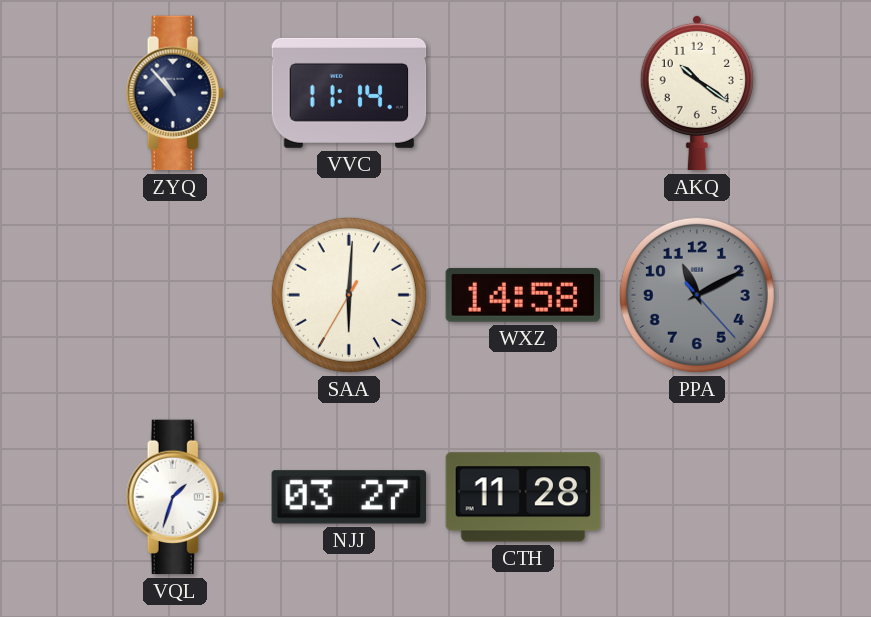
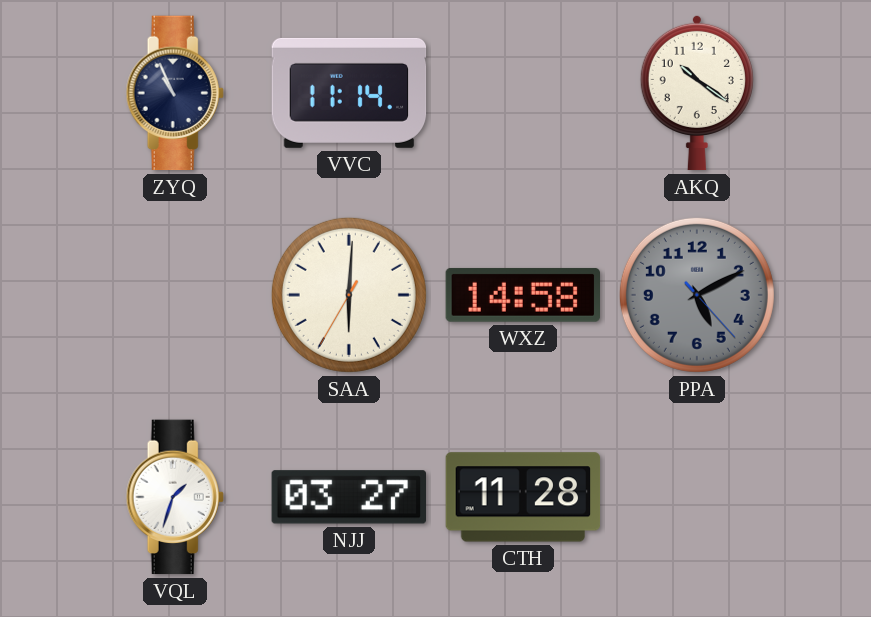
ZYQ: 10:53 -> 10:56
PPA: 11:10 -> 5:10
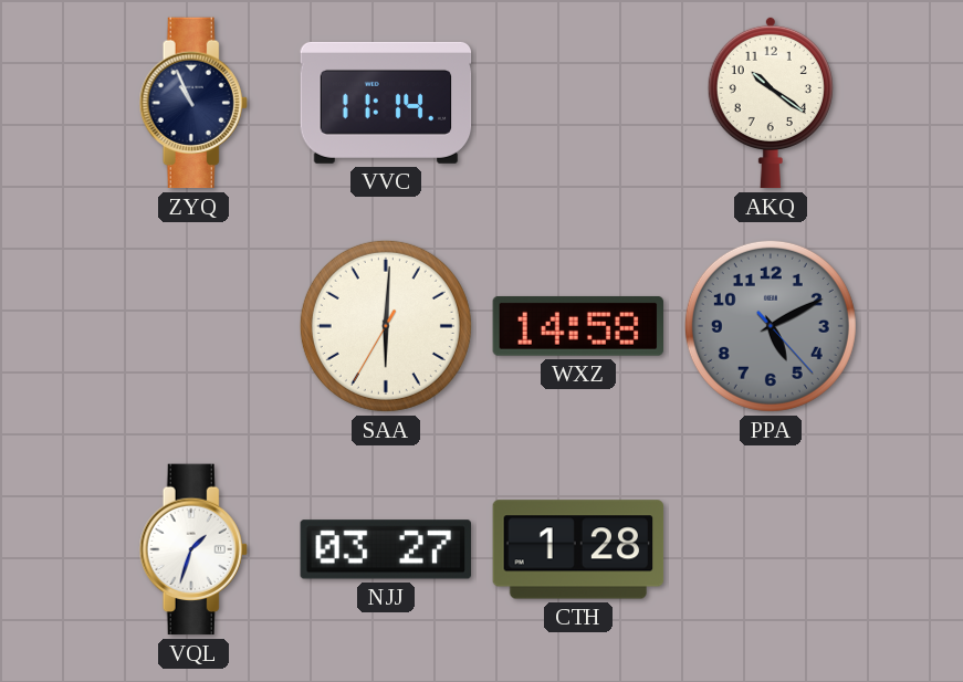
CTH: 11:28 -> 1:28
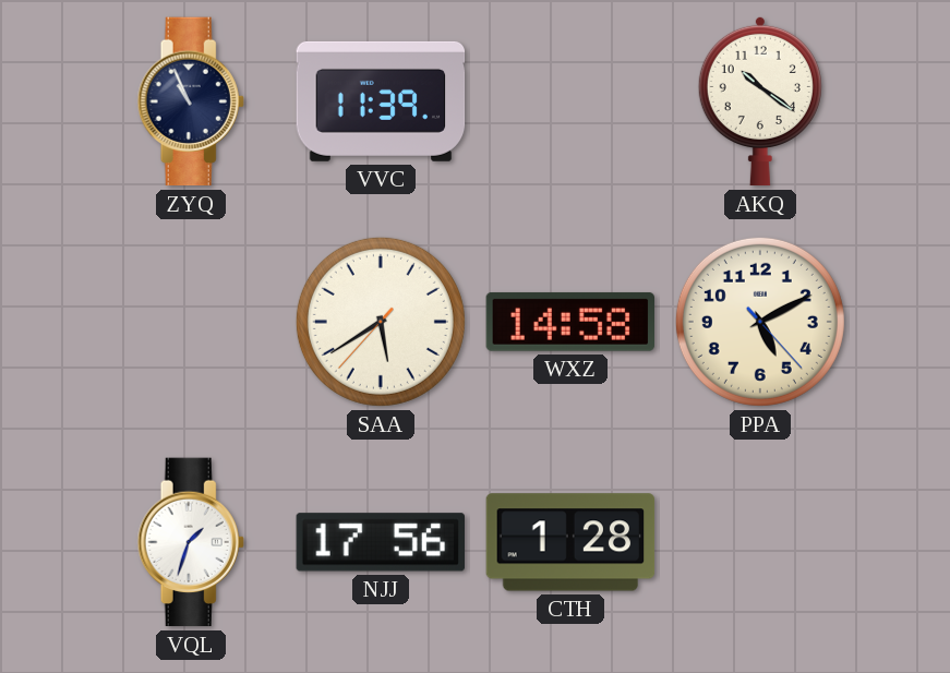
VVC: 11:14 -> 11:39
SAA: 6:00 -> 5:39
PPA dial: grey -> cream
NJJ: 03:27 -> 17:56
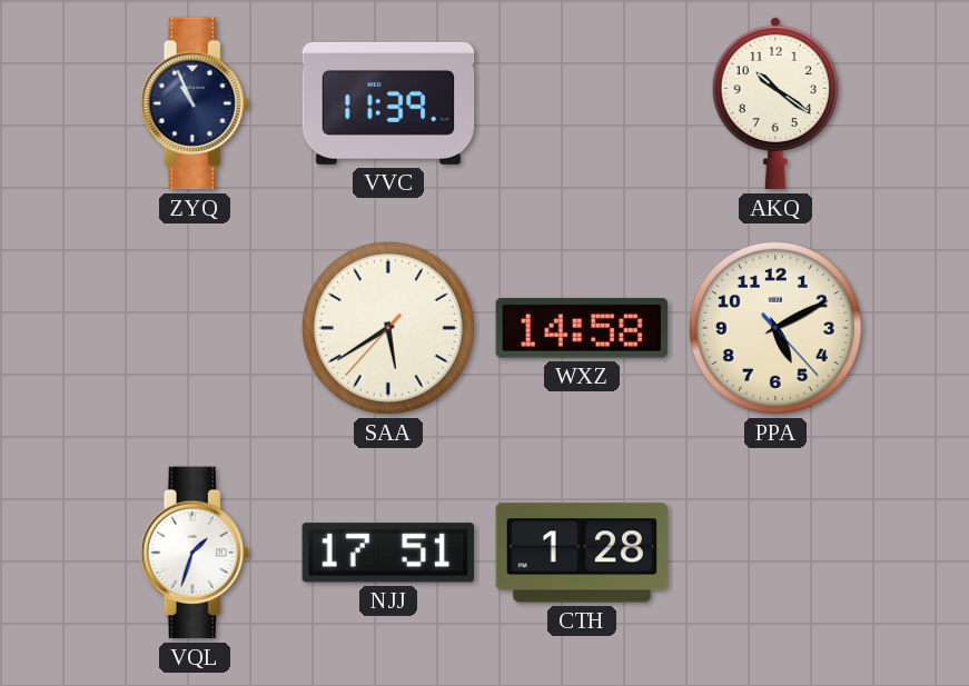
NJJ: 17:56 -> 17:51
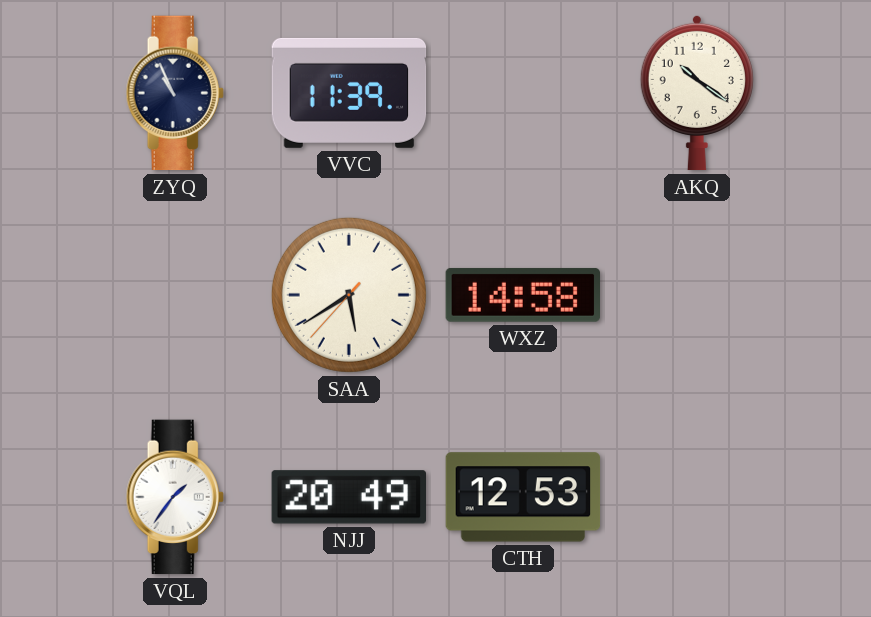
PPA: 5:10 -> none
VQL: 1:33 -> 1:36
NJJ: 17:51 -> 20:49
CTH: 1:28 -> 12:53
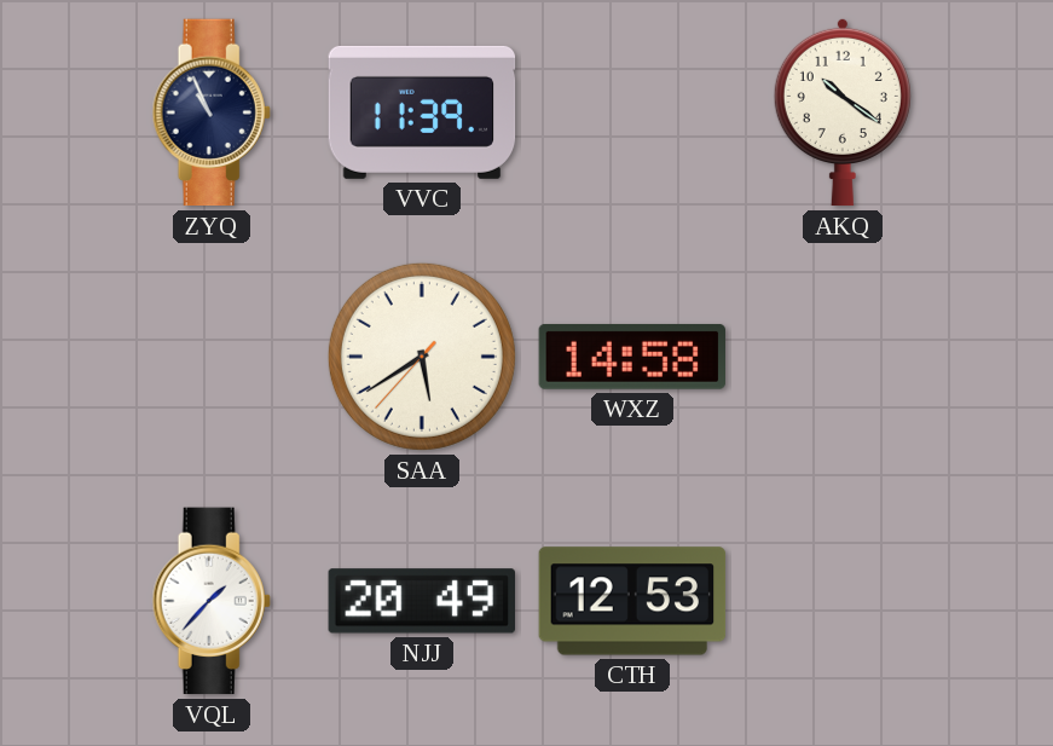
VQL: 1:36 -> 1:37
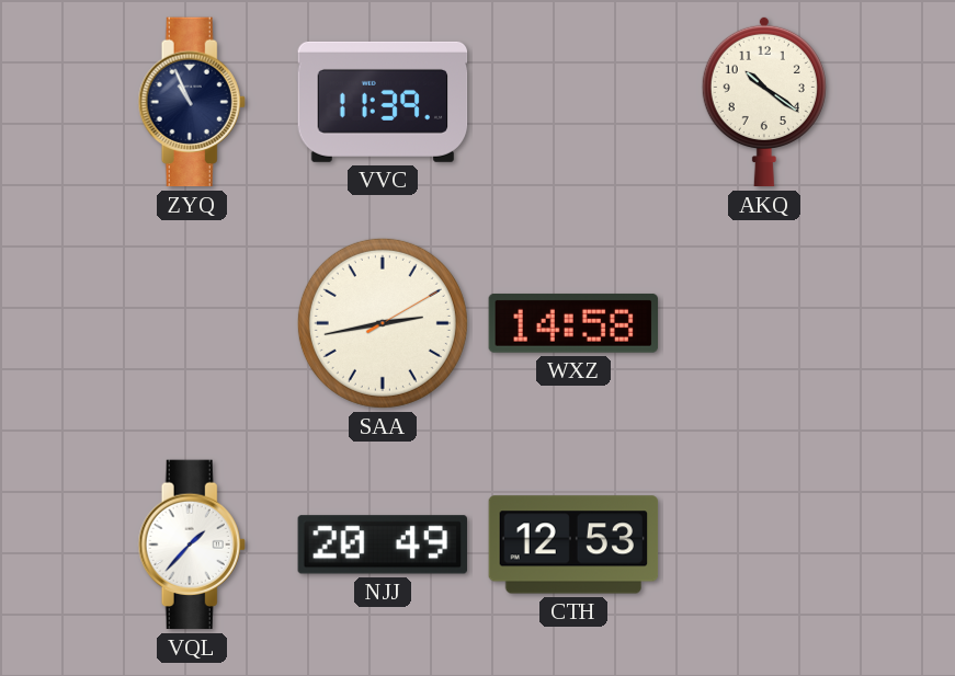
SAA: 5:39 -> 2:43
